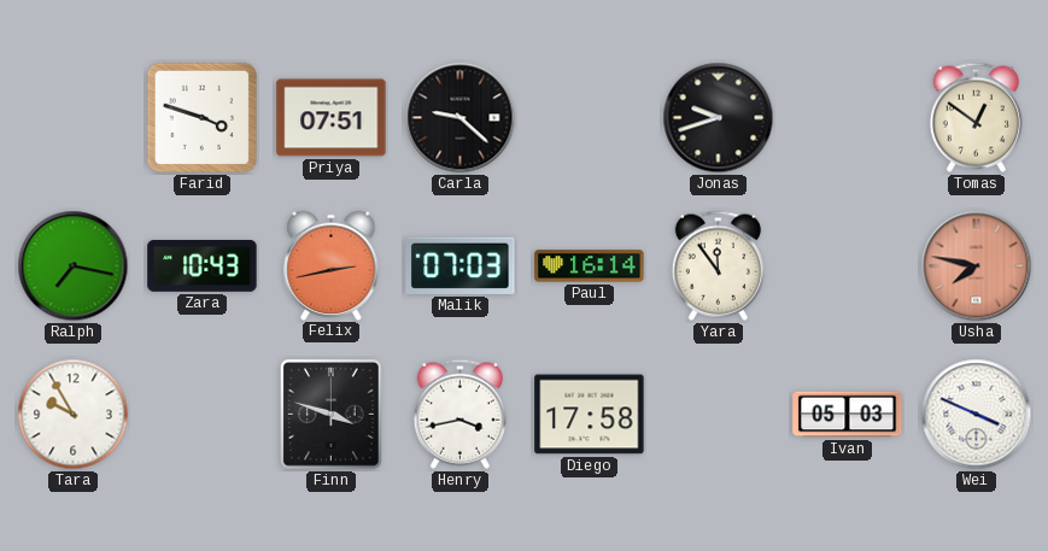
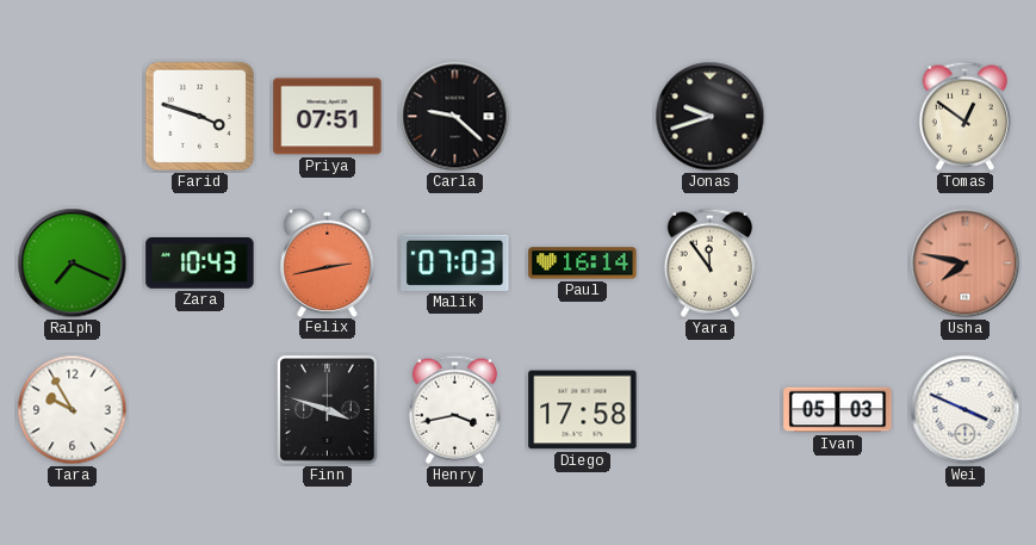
Ralph: 7:17 -> 7:19
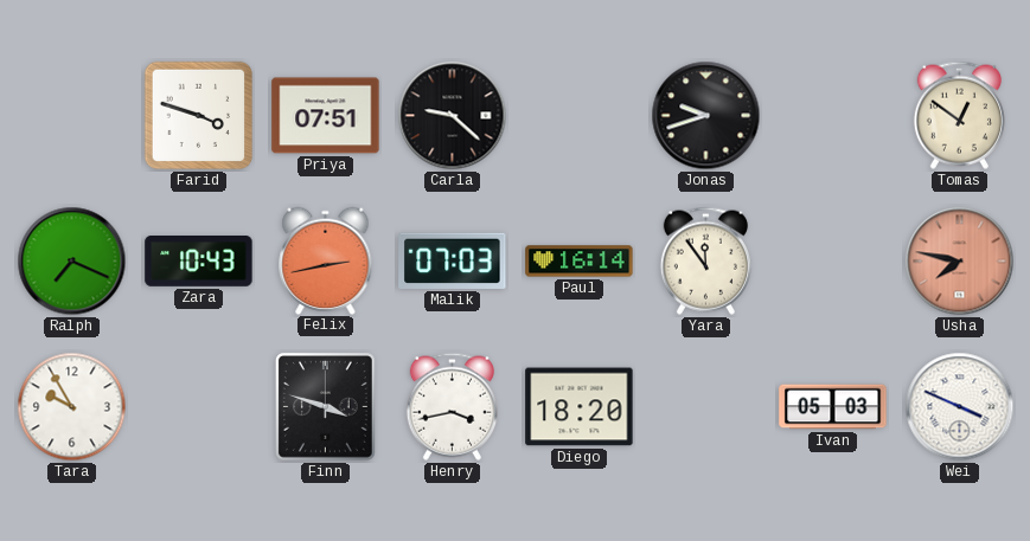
Diego: 17:58 -> 18:20
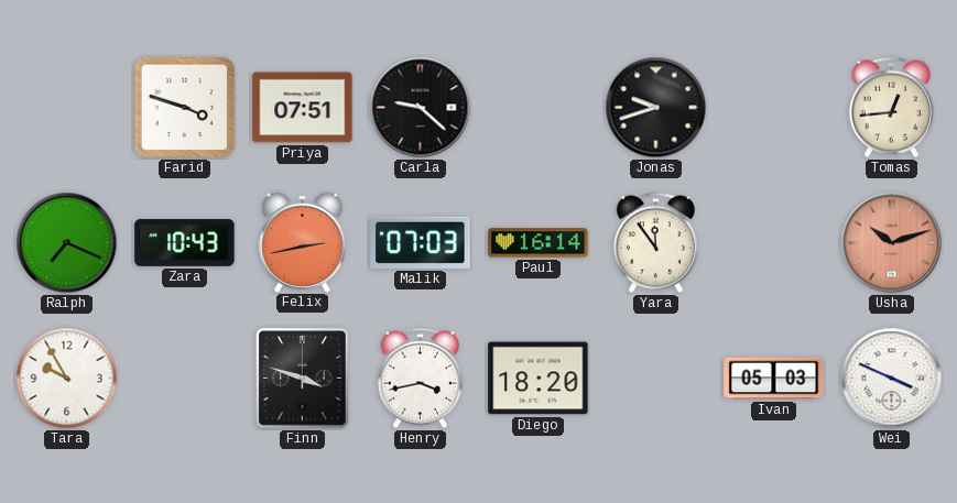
Tomas: 12:51 -> 12:44
Usha: 7:47 -> 10:12
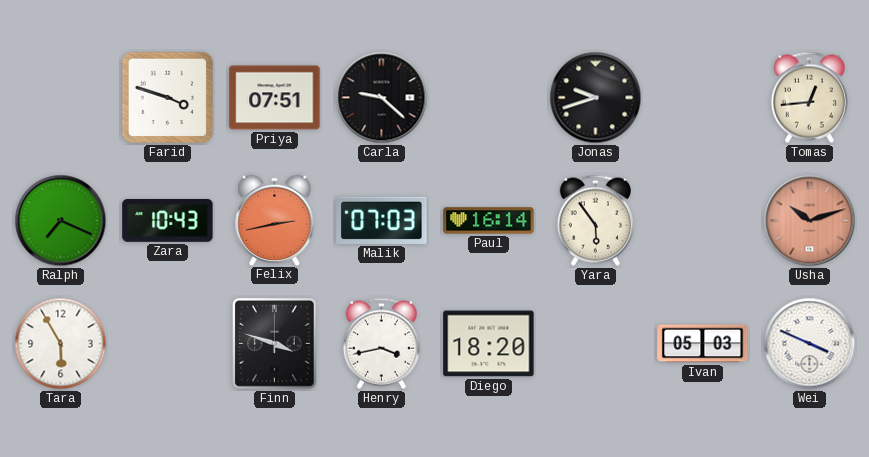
Yara: 11:54 -> 5:54
Tara: 9:55 -> 5:55
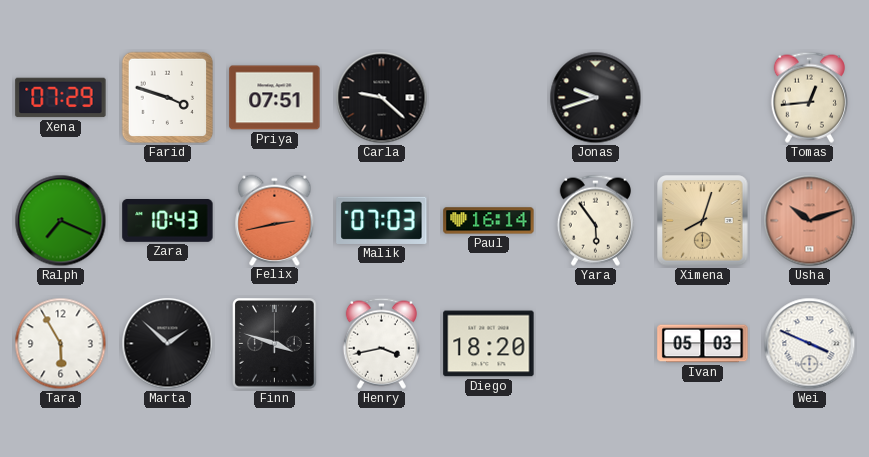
Xena: none -> 07:29
Ximena: none -> 8:03
Marta: none -> 1:52
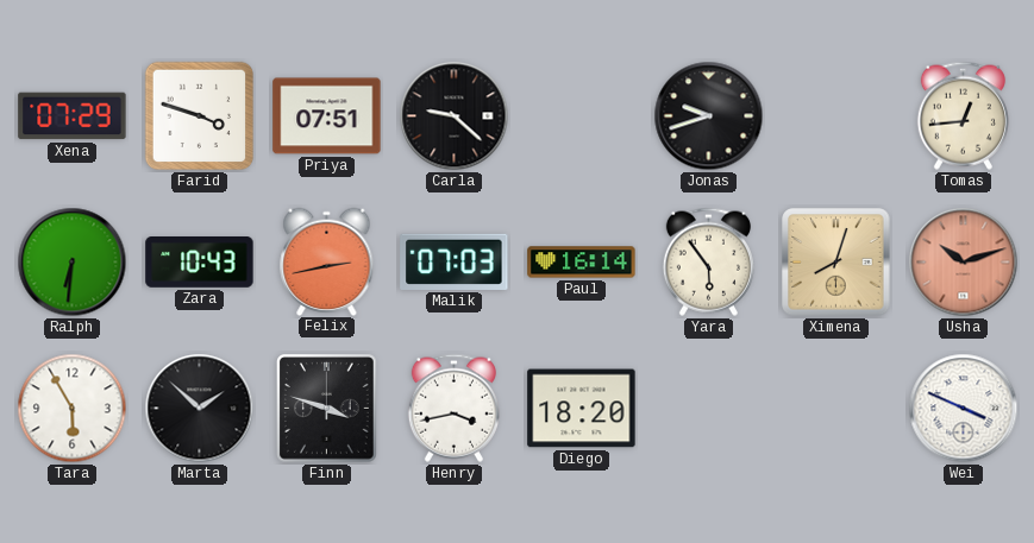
Ralph: 7:19 -> 6:31
Ivan: 05:03 -> none
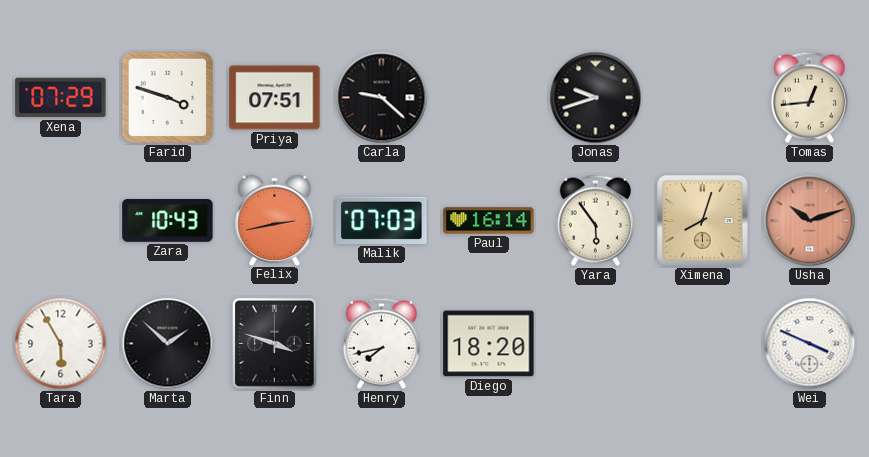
Ralph: 6:31 -> none
Henry: 3:43 -> 7:43
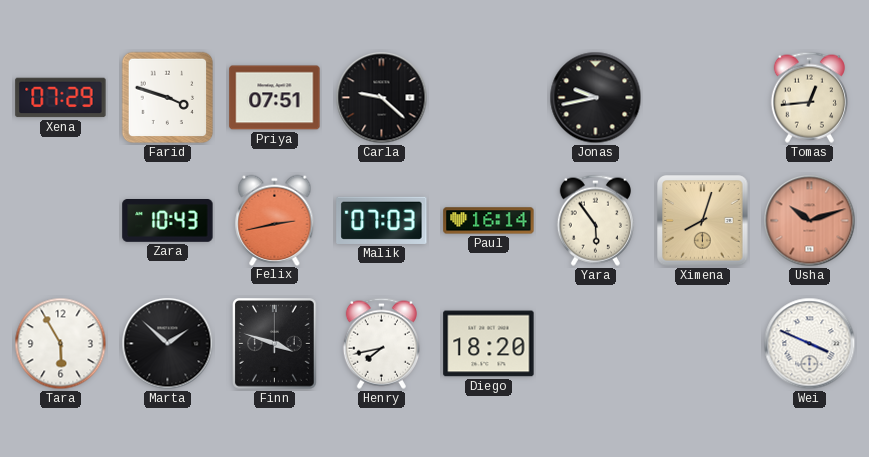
Jonas: 9:42 -> 9:43
